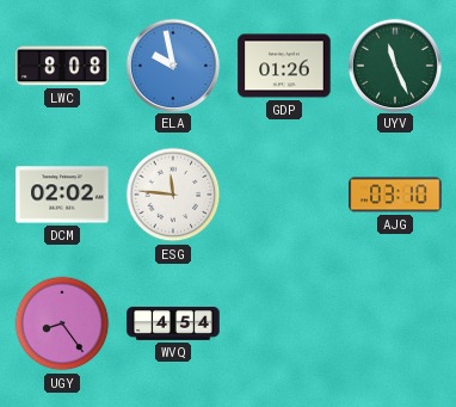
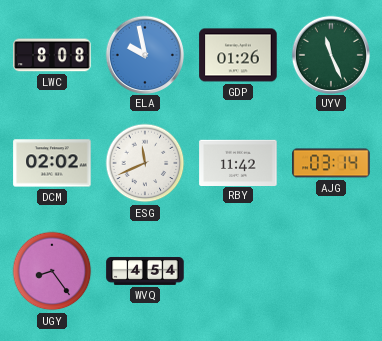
ESG: 11:46 -> 11:41
RBY: none -> 11:42
AJG: 03:10 -> 03:14
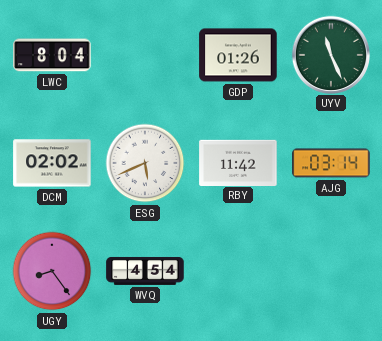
LWC: 8:08 -> 8:04
ELA: 9:58 -> none
ESG: 11:41 -> 5:41
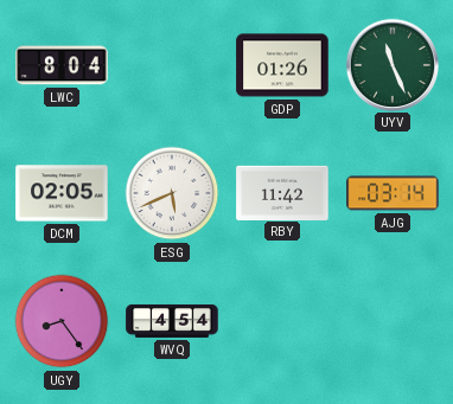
DCM: 02:02 -> 02:05
